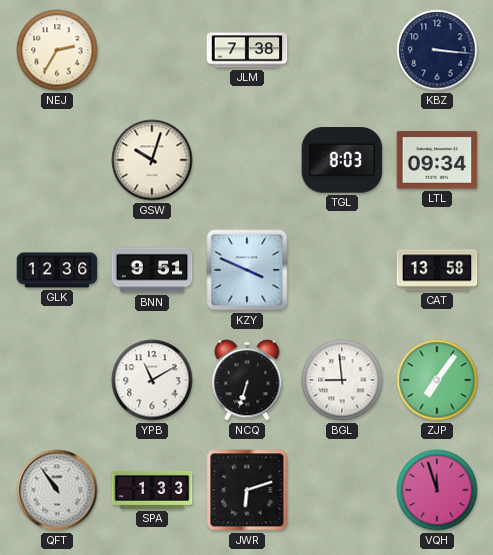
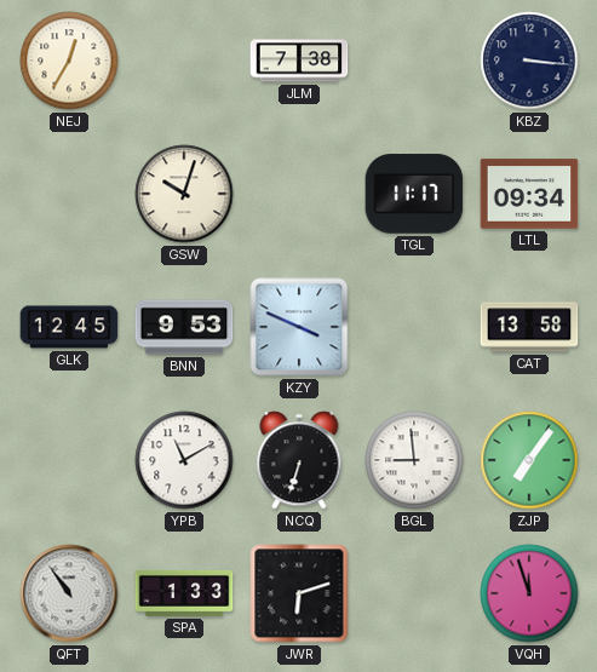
NEJ: 2:35 -> 12:35
TGL: 8:03 -> 11:17
GLK: 12:36 -> 12:45
BNN: 9:51 -> 9:53
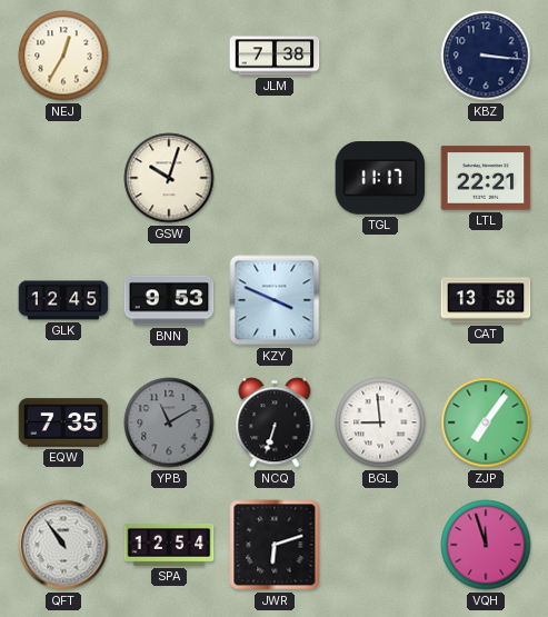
LTL: 09:34 -> 22:21
EQW: none -> 7:35
YPB dial: white -> grey
SPA: 1:33 -> 12:54
